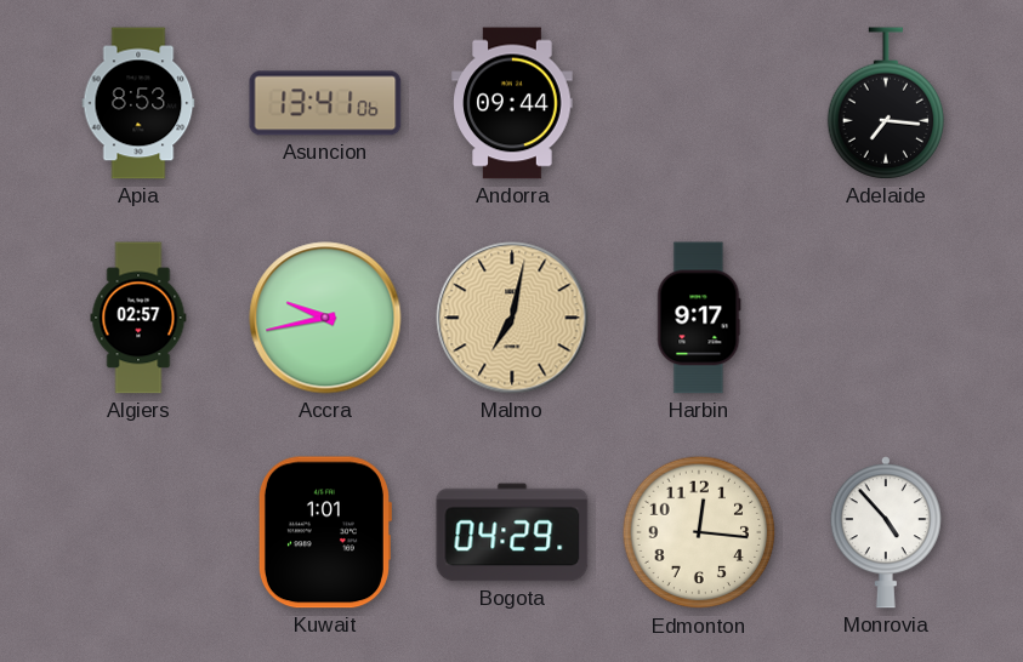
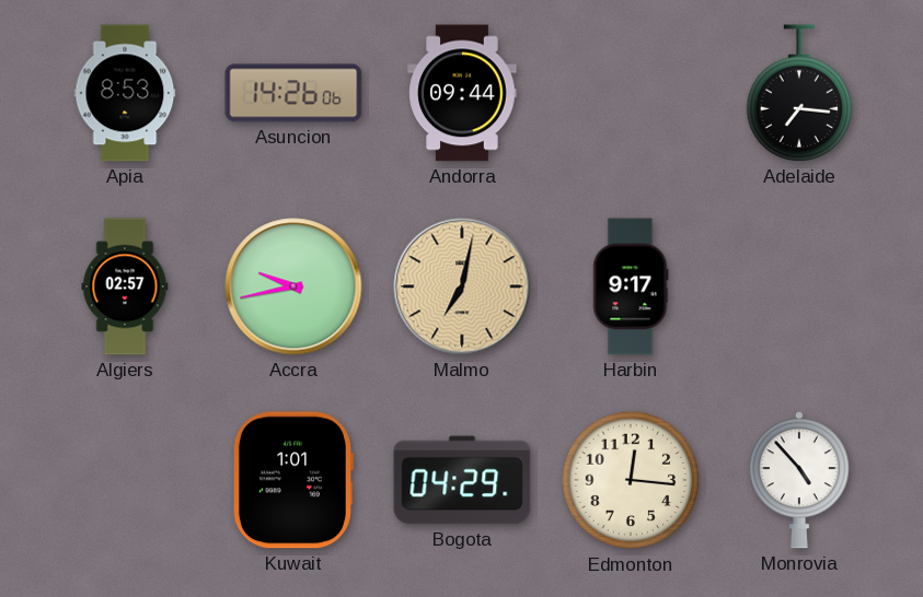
Asuncion: 13:41 -> 14:26
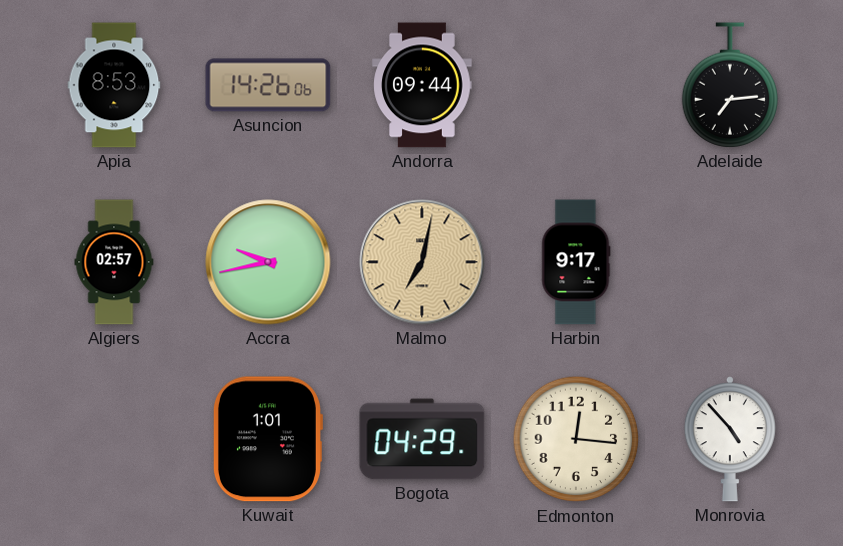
Adelaide: 7:16 -> 7:14
